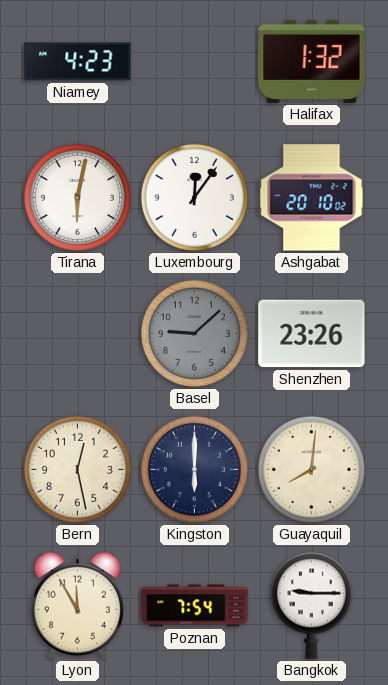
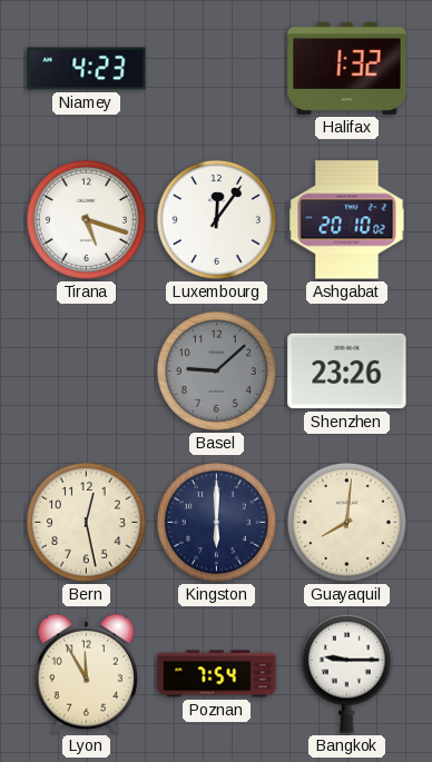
Tirana: 6:02 -> 5:18
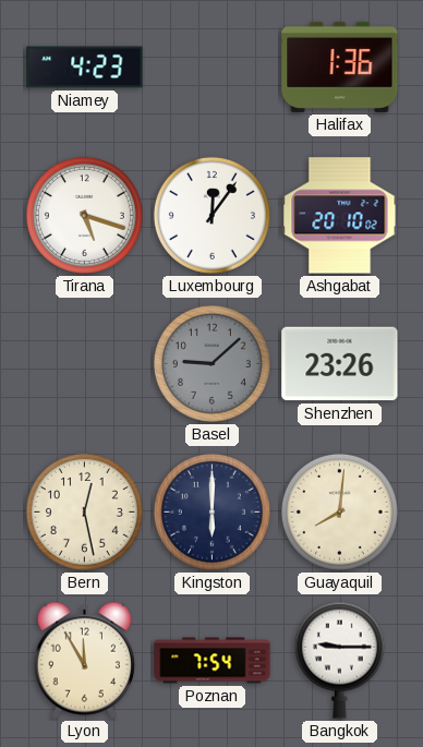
Halifax: 1:32 -> 1:36
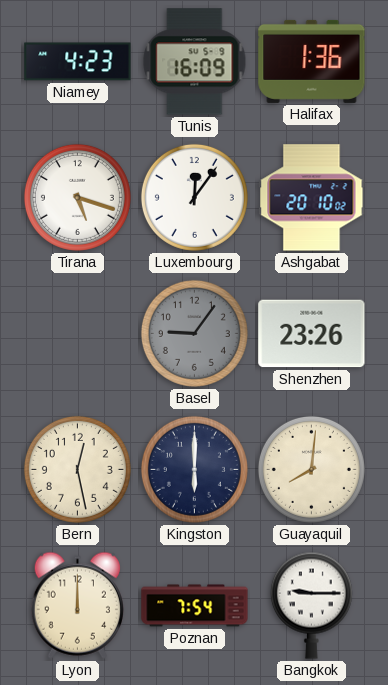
Tunis: none -> 16:09
Basel: 9:08 -> 9:06
Lyon: 11:55 -> 12:00
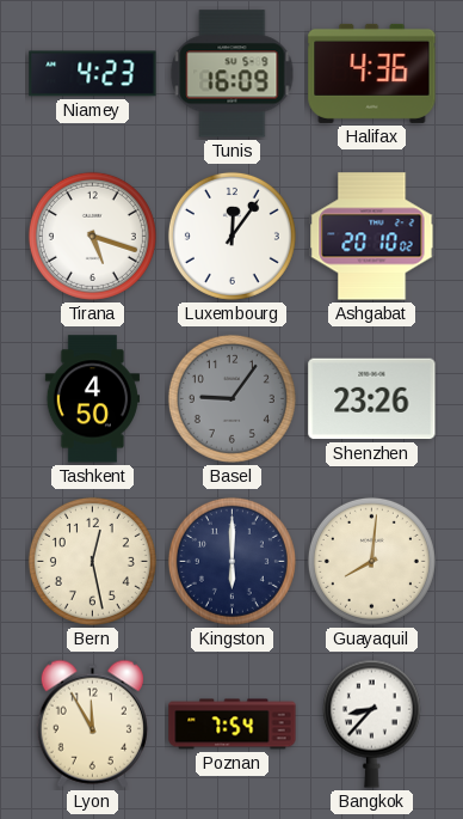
Halifax: 1:36 -> 4:36
Tashkent: none -> 4:50
Lyon: 12:00 -> 11:55
Bangkok: 9:15 -> 8:37
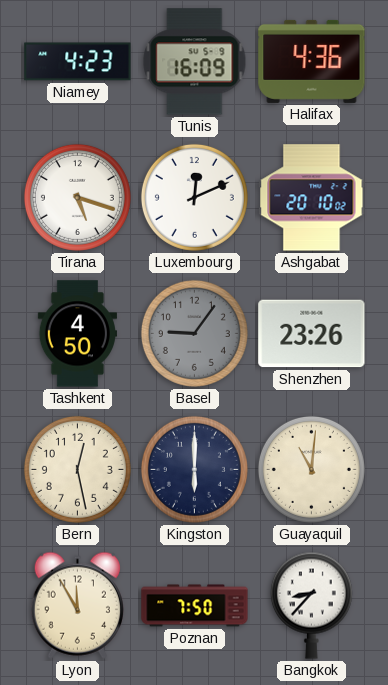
Luxembourg: 12:06 -> 12:11
Guayaquil: 8:01 -> 11:01
Poznan: 7:54 -> 7:50
